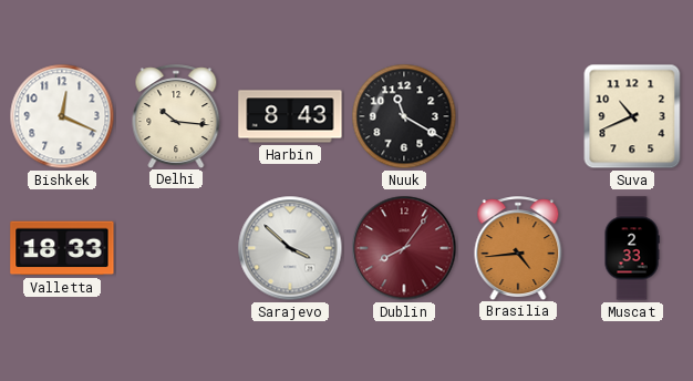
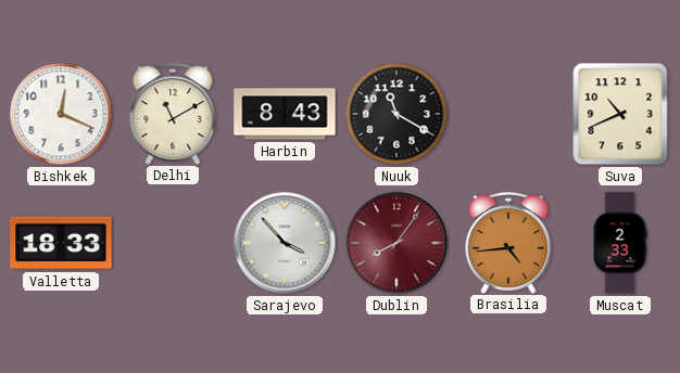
Delhi: 10:16 -> 11:10
Sarajevo: 3:52 -> 3:53
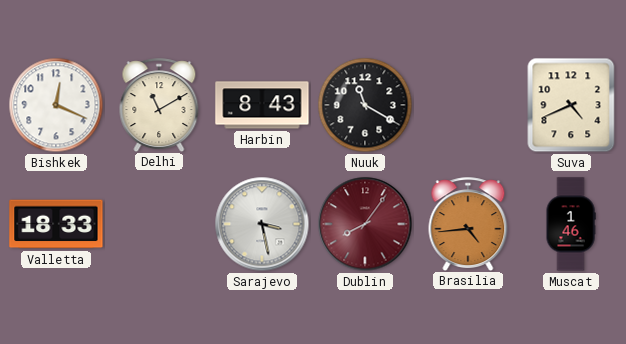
Suva: 10:41 -> 4:41
Sarajevo: 3:53 -> 3:28
Muscat: 2:33 -> 1:46
